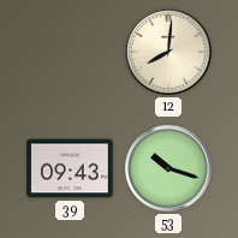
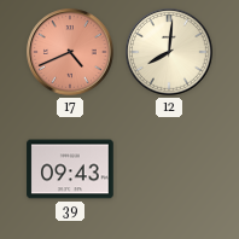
17: none -> 4:41
53: 10:18 -> none
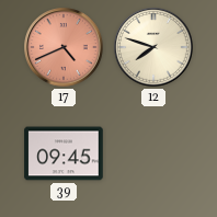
12: 8:01 -> 7:48
39: 09:43 -> 09:45
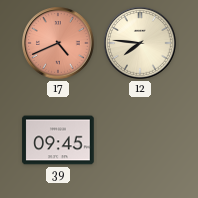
12: 7:48 -> 7:46
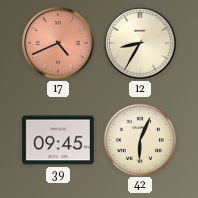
12: 7:46 -> 8:35
42: none -> 6:04
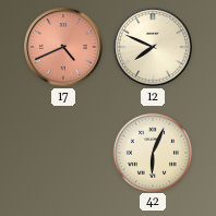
12: 8:35 -> 7:49
39: 09:45 -> none
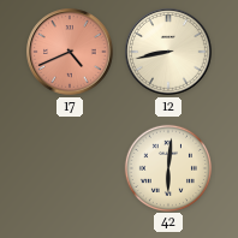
12: 7:49 -> 8:43
42: 6:04 -> 6:01
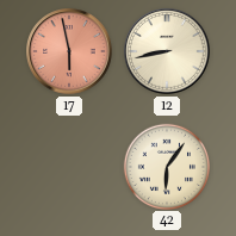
17: 4:41 -> 5:58
42: 6:01 -> 6:06
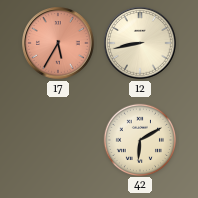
17: 5:58 -> 5:35
42: 6:06 -> 6:10
